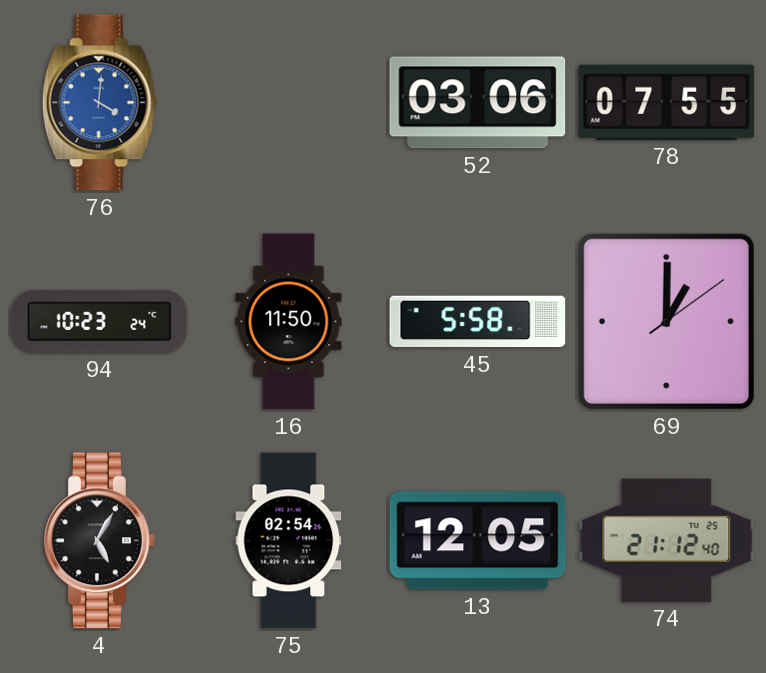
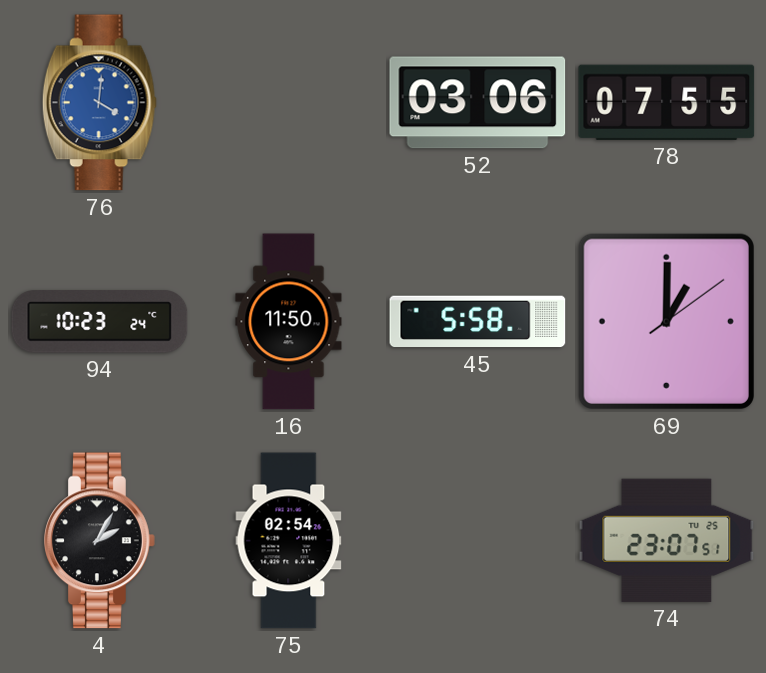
4: 5:05 -> 2:05
13: 12:05 -> none
74: 21:12 -> 23:07
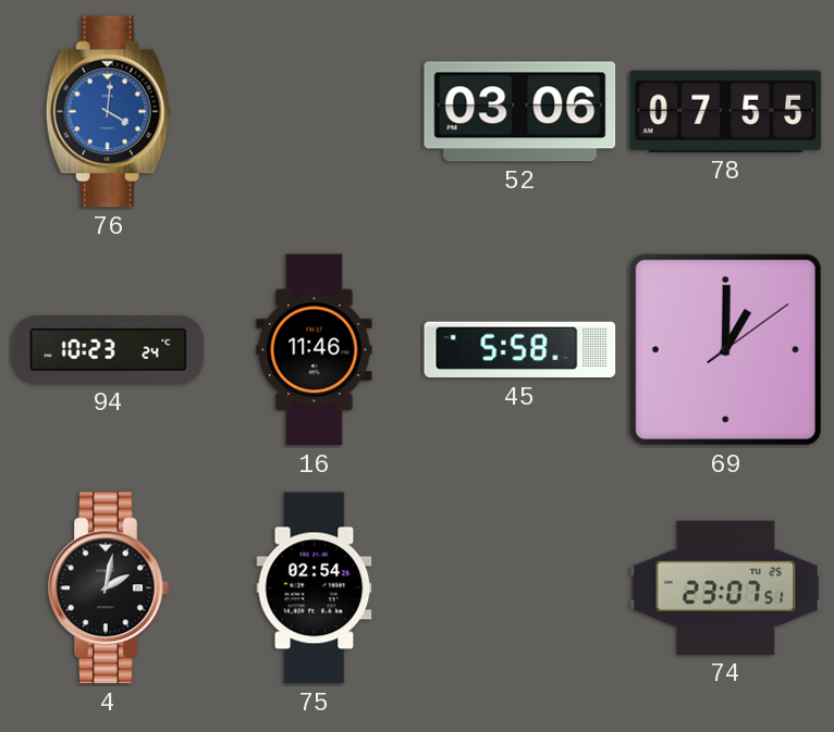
16: 11:50 -> 11:46
4: 2:05 -> 2:02
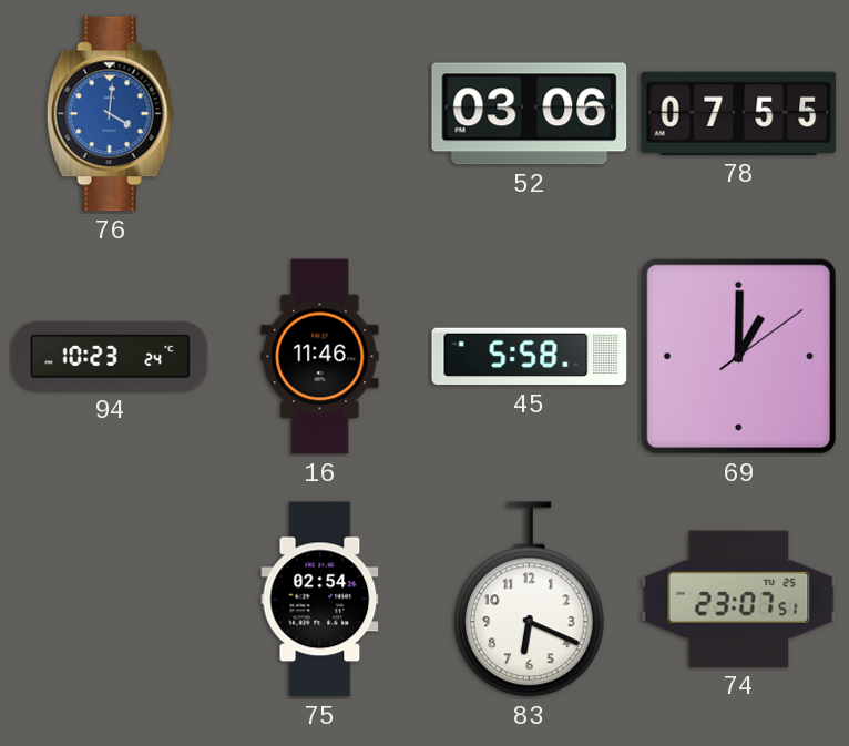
4: 2:02 -> none
83: none -> 6:19
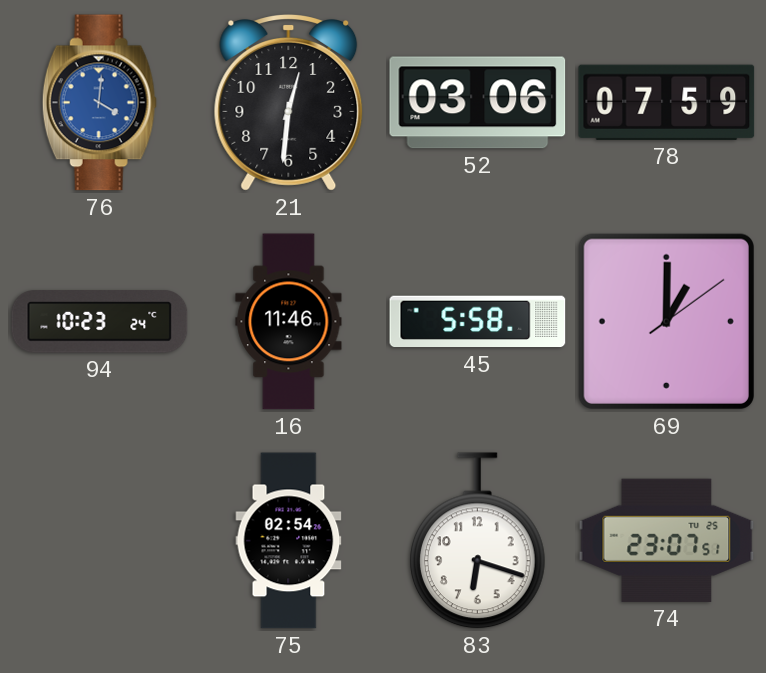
21: none -> 12:31
78: 07:55 -> 07:59
83: 6:19 -> 6:18
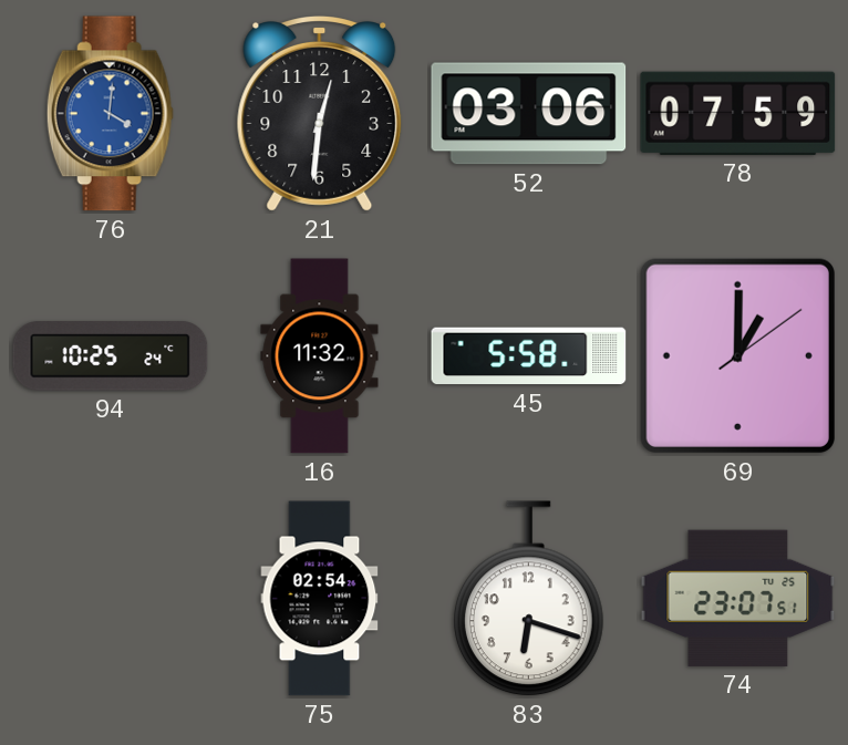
94: 10:23 -> 10:25
16: 11:46 -> 11:32
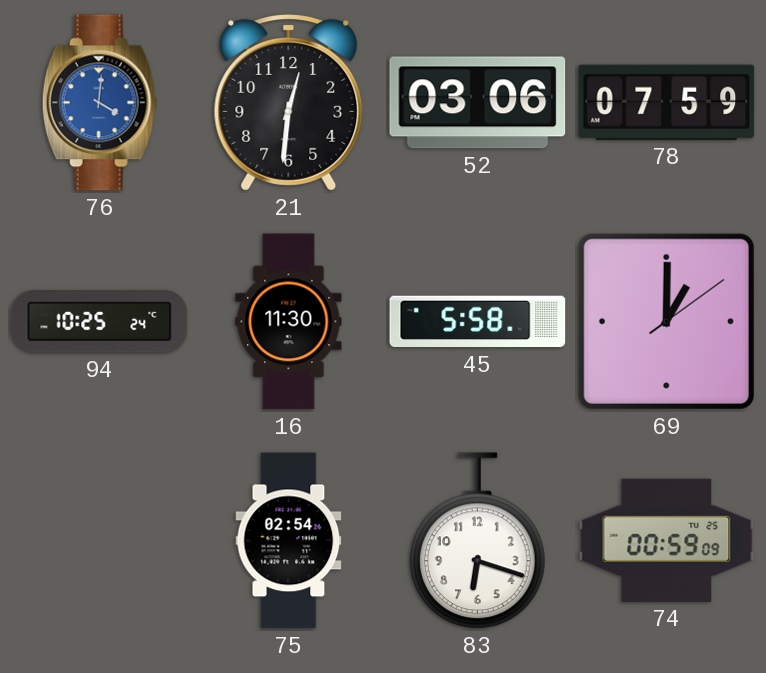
16: 11:32 -> 11:30
74: 23:07 -> 00:59
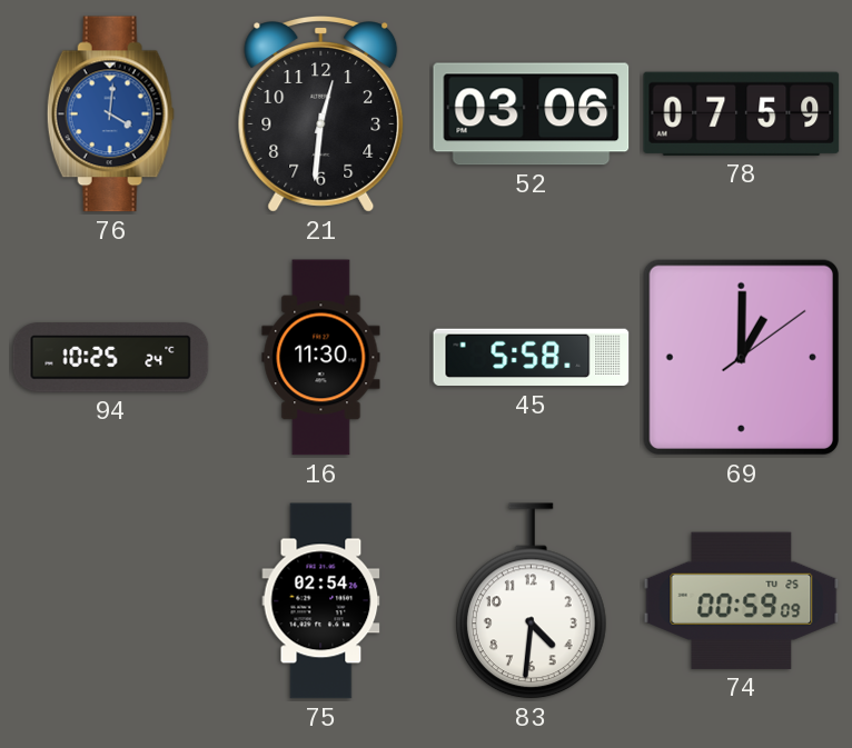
83: 6:18 -> 4:31
